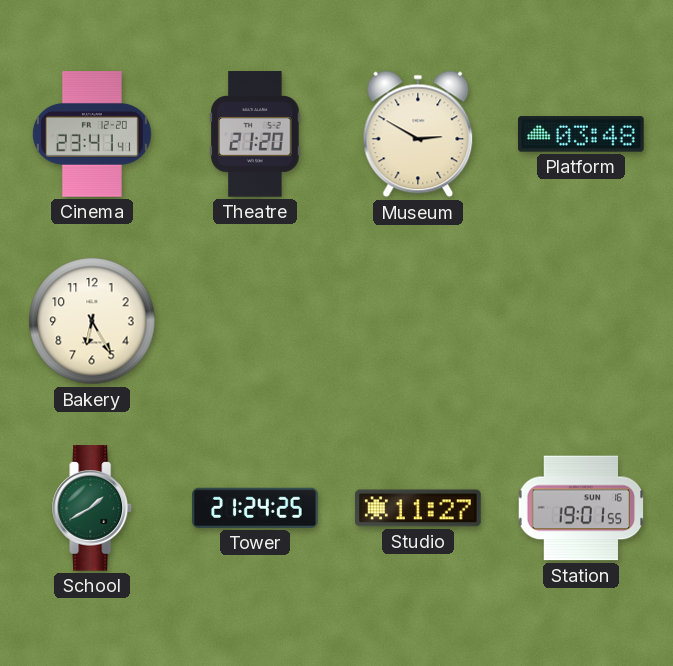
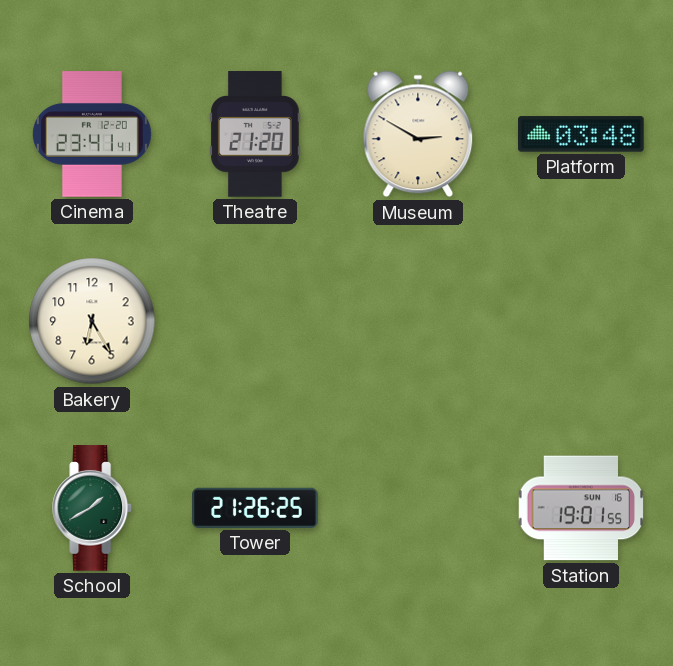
Tower: 21:24 -> 21:26
Studio: 11:27 -> none
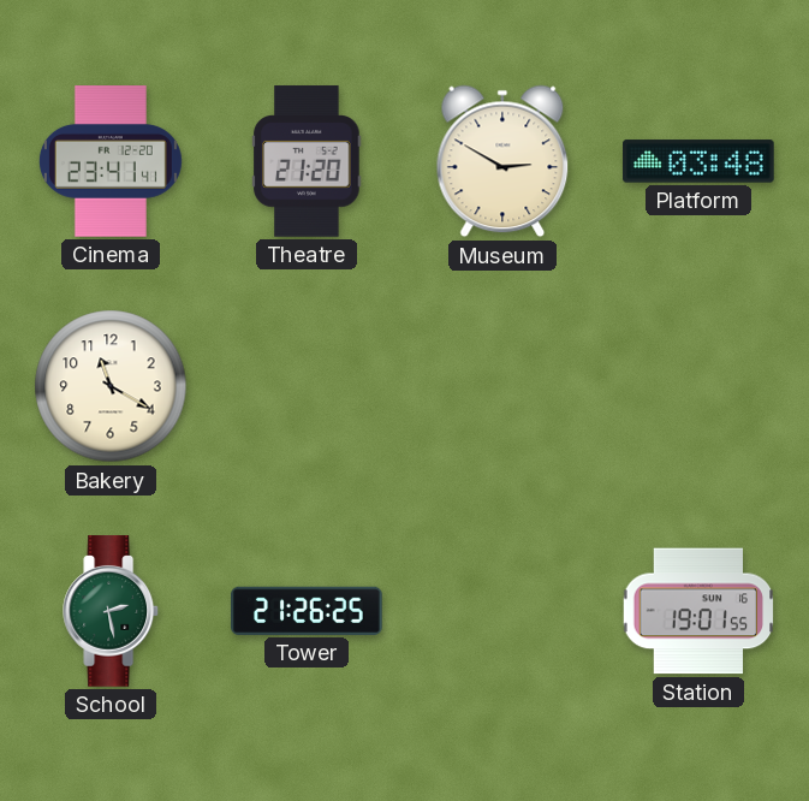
Bakery: 6:25 -> 11:20
School: 1:40 -> 2:28
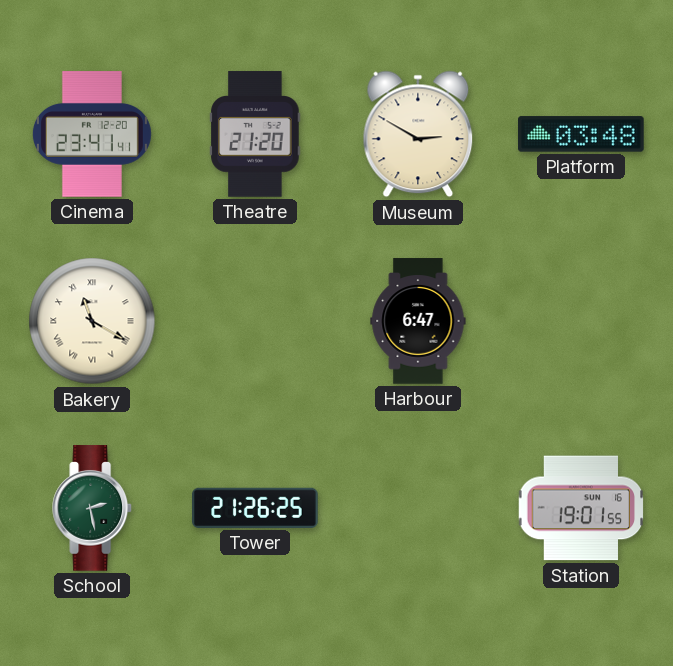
Bakery numerals: Arabic -> Roman
Harbour: none -> 6:47
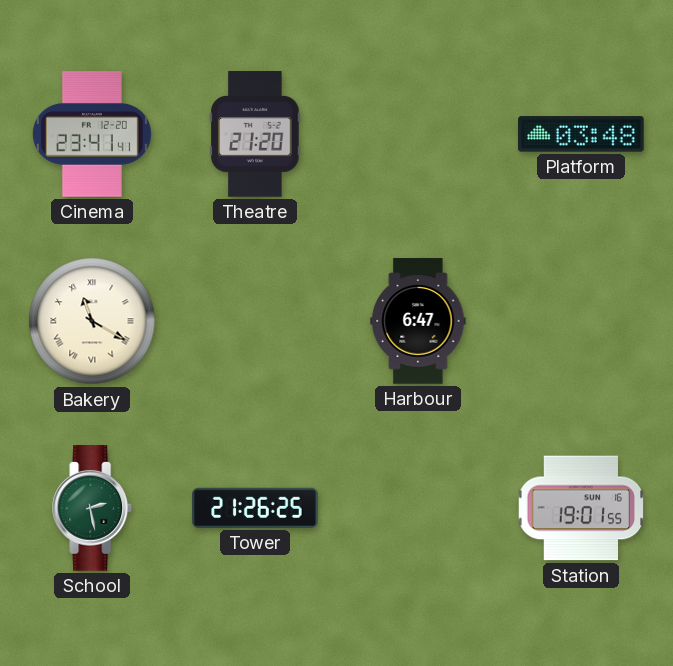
Museum: 2:50 -> none
